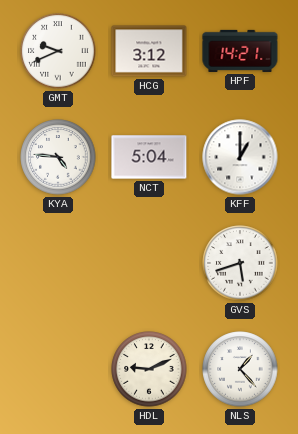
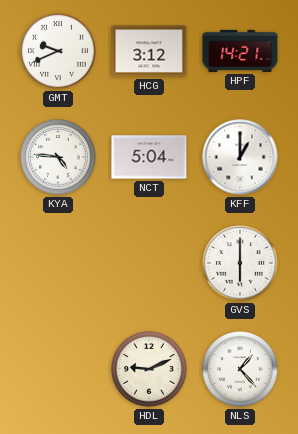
GVS: 5:42 -> 6:00
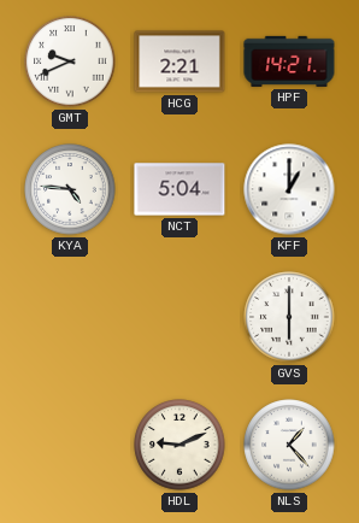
HCG: 3:12 -> 2:21
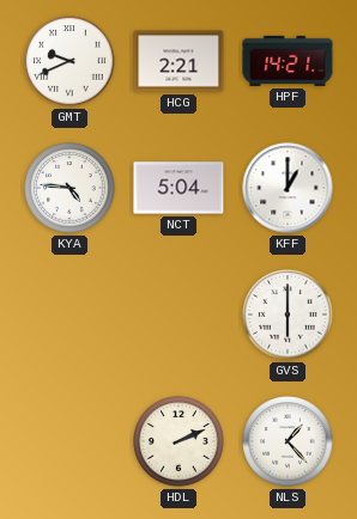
HDL: 9:11 -> 2:11
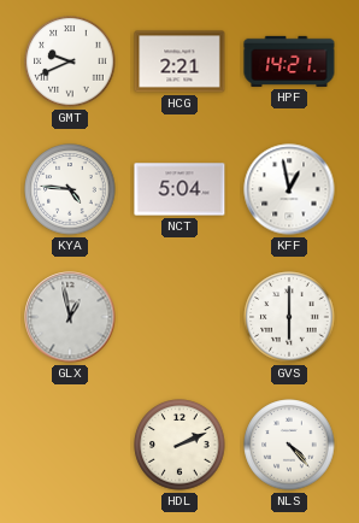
KFF: 1:00 -> 12:58
GLX: none -> 12:58
NLS: 1:23 -> 4:23
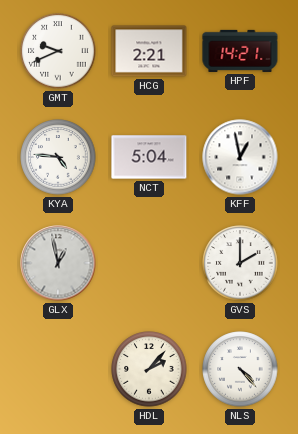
GVS: 6:00 -> 2:00
HDL: 2:11 -> 2:07
